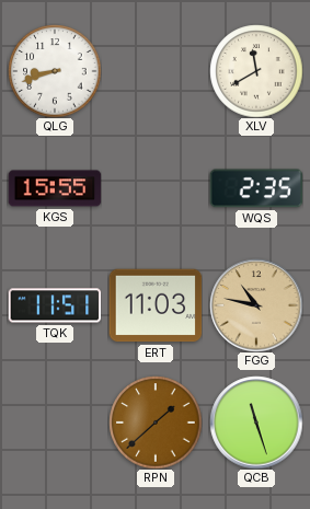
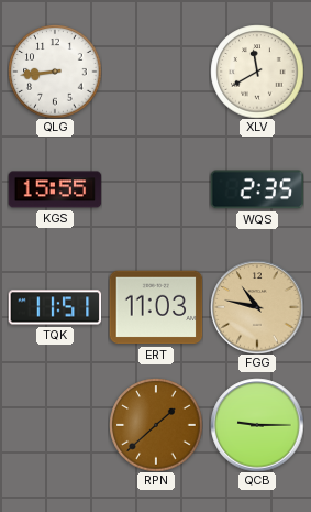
QLG: 8:42 -> 8:44
QCB: 11:27 -> 9:15
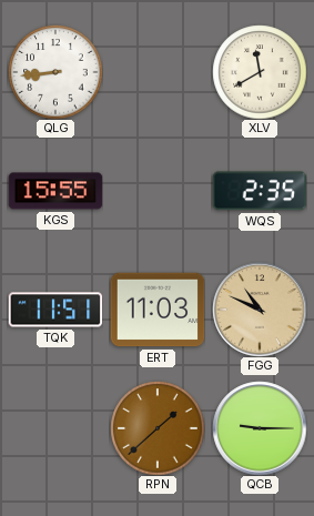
FGG: 10:47 -> 10:49
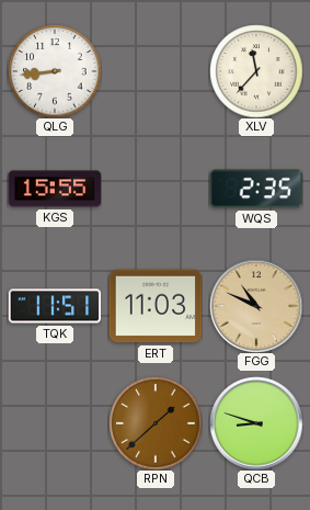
XLV: 11:40 -> 11:37
QCB: 9:15 -> 8:48
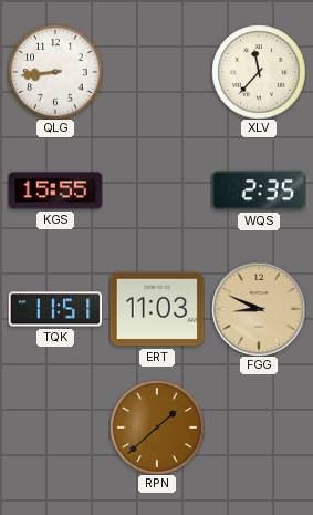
FGG: 10:49 -> 8:49
QCB: 8:48 -> none
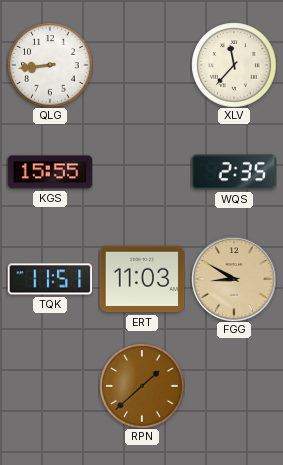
FGG: 8:49 -> 8:50
